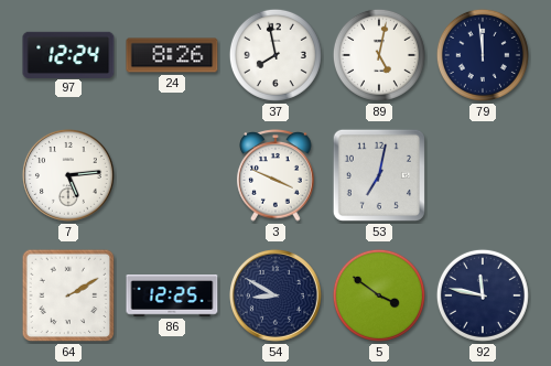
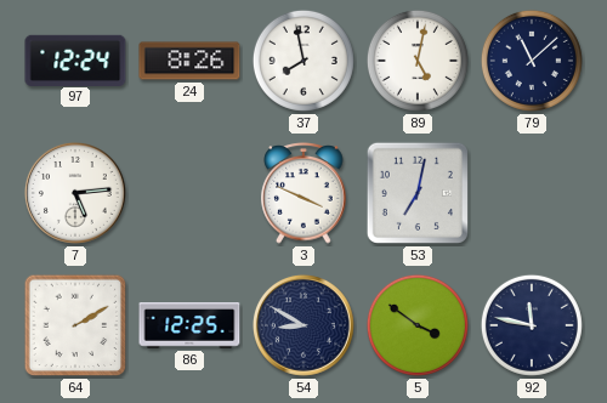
79: 11:59 -> 11:08
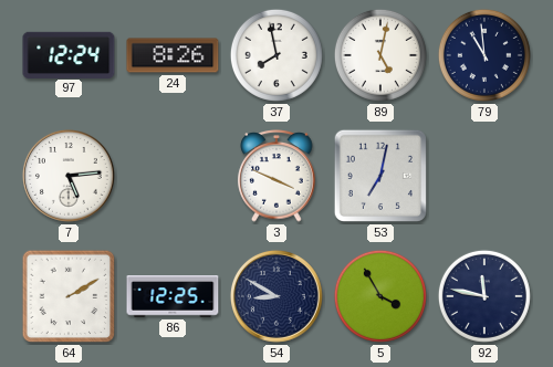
79: 11:08 -> 10:59
5: 3:51 -> 3:55
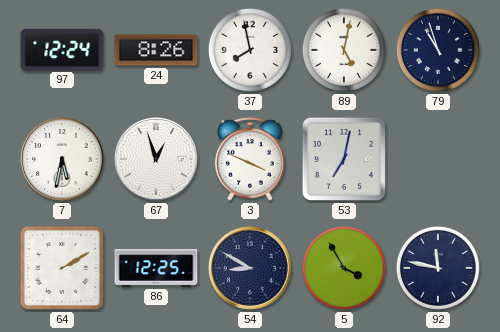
79: 10:59 -> 10:57
7: 5:14 -> 5:32
67: none -> 12:57
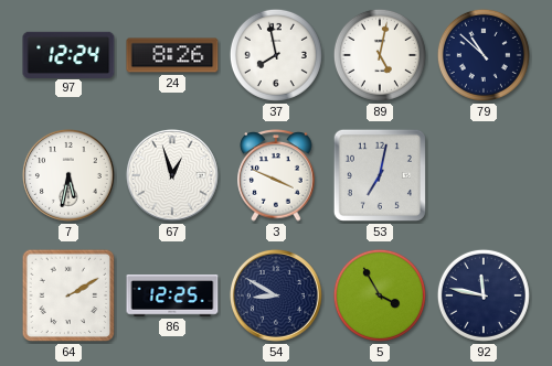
79: 10:57 -> 10:52
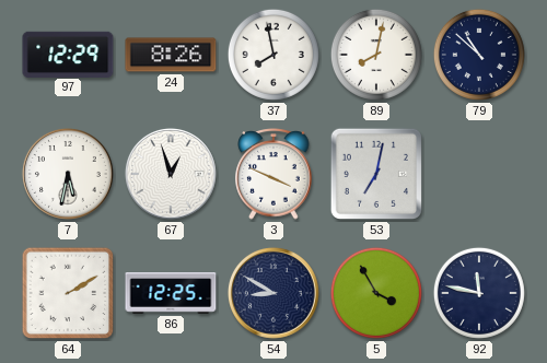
97: 12:24 -> 12:29
89: 5:02 -> 8:02
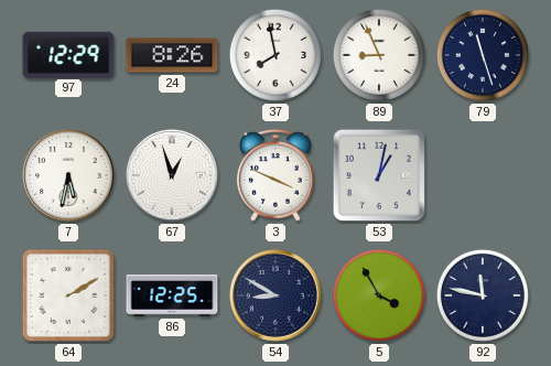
89: 8:02 -> 8:56
79: 10:52 -> 11:27
53: 7:02 -> 1:02
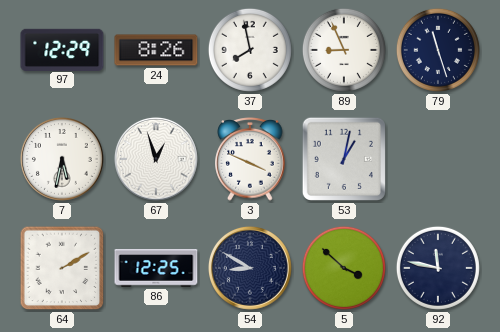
5: 3:55 -> 3:52
